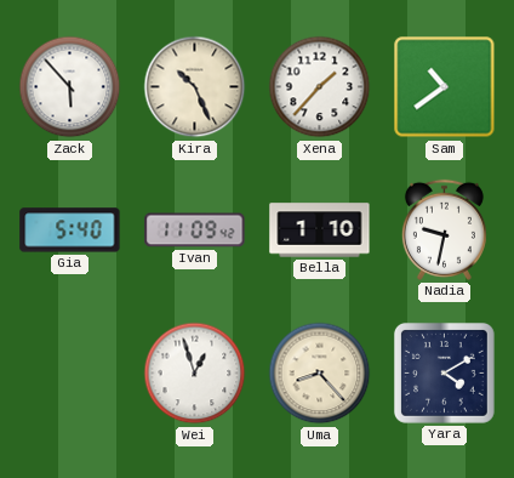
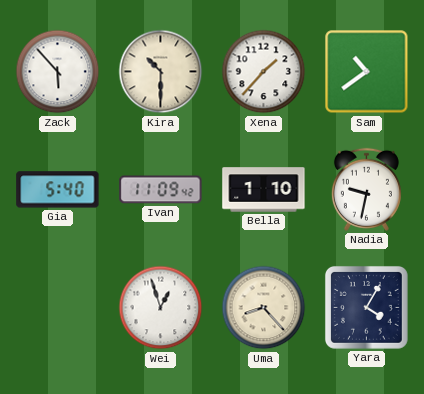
Kira: 10:26 -> 10:30
Yara: 4:10 -> 4:05
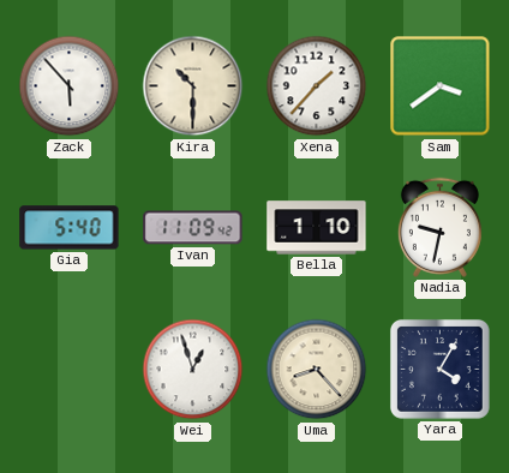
Sam: 10:39 -> 3:39
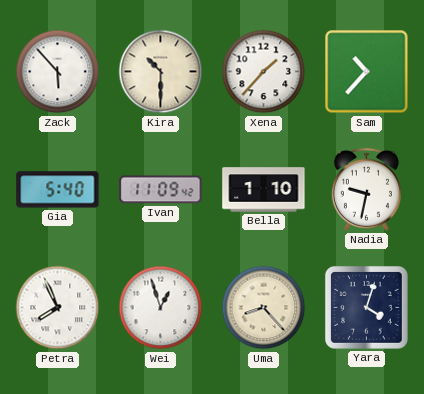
Sam: 3:39 -> 10:37
Petra: none -> 7:56
Yara: 4:05 -> 4:03
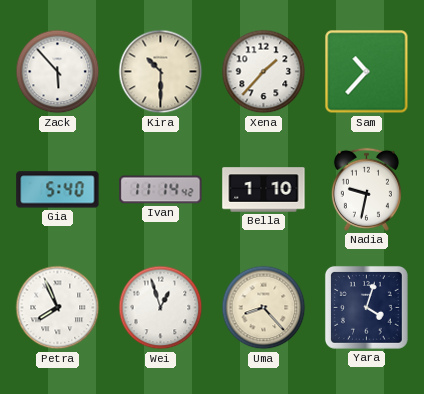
Ivan: 11:09 -> 11:14
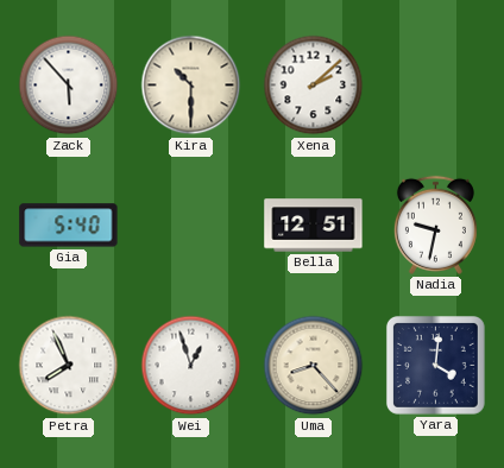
Xena: 1:37 -> 2:08
Sam: 10:37 -> none
Ivan: 11:14 -> none
Bella: 1:10 -> 12:51
Yara: 4:03 -> 4:01
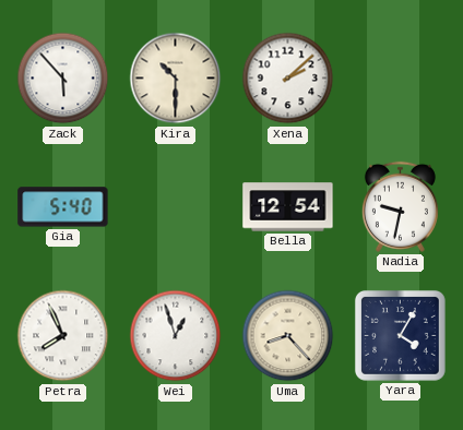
Bella: 12:51 -> 12:54
Yara: 4:01 -> 4:05
